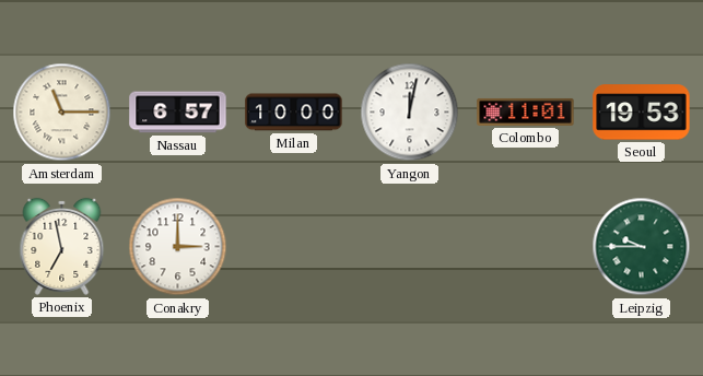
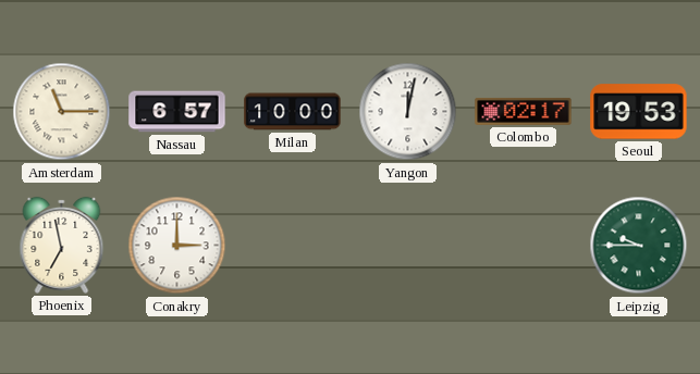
Colombo: 11:01 -> 02:17
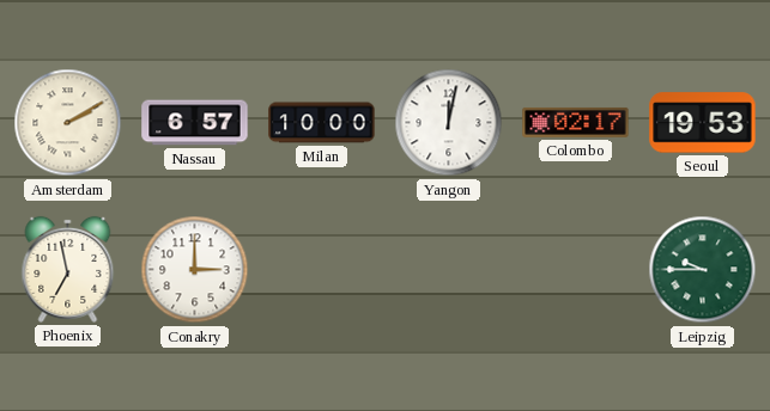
Amsterdam: 11:15 -> 2:10
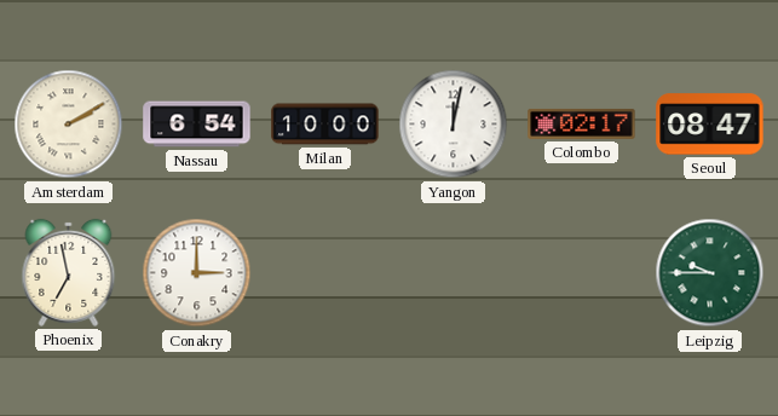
Nassau: 6:57 -> 6:54
Seoul: 19:53 -> 08:47
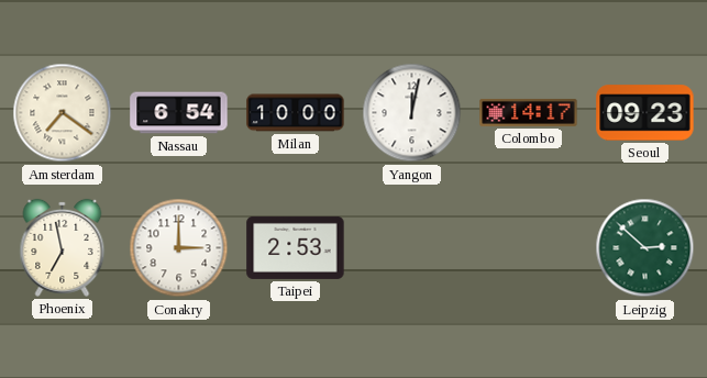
Amsterdam: 2:10 -> 7:21
Colombo: 02:17 -> 14:17
Seoul: 08:47 -> 09:23
Taipei: none -> 2:53
Leipzig: 9:45 -> 2:52
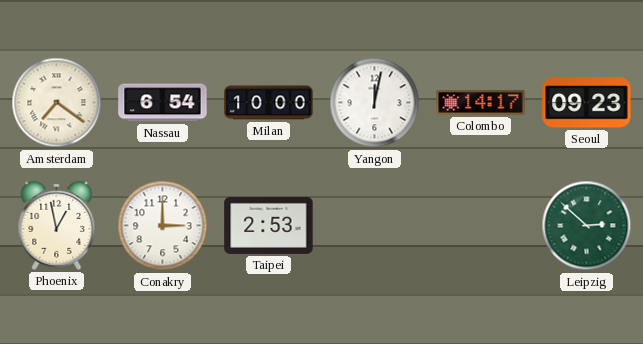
Phoenix: 6:58 -> 12:58
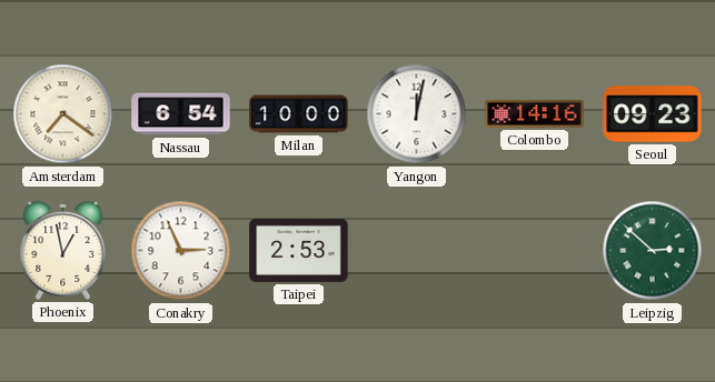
Colombo: 14:17 -> 14:16
Conakry: 3:00 -> 2:56
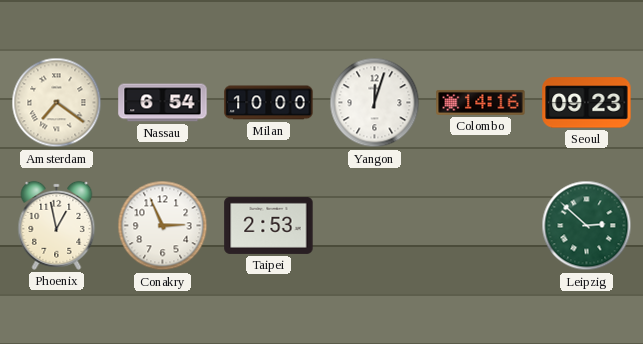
Yangon: 12:02 -> 12:03
